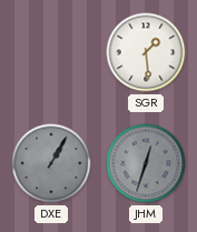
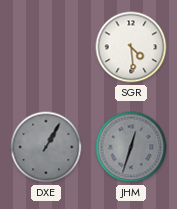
SGR: 1:29 -> 4:29
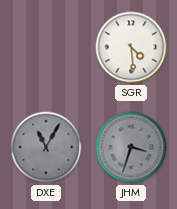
DXE: 1:05 -> 11:05
JHM: 12:33 -> 3:33
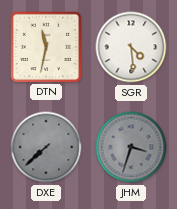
DTN: none -> 11:32
DXE: 11:05 -> 7:38
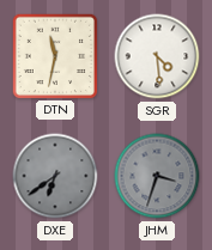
DXE: 7:38 -> 6:39
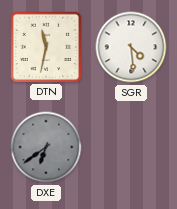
JHM: 3:33 -> none
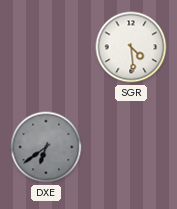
DTN: 11:32 -> none
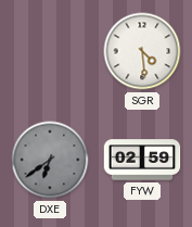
FYW: none -> 02:59
